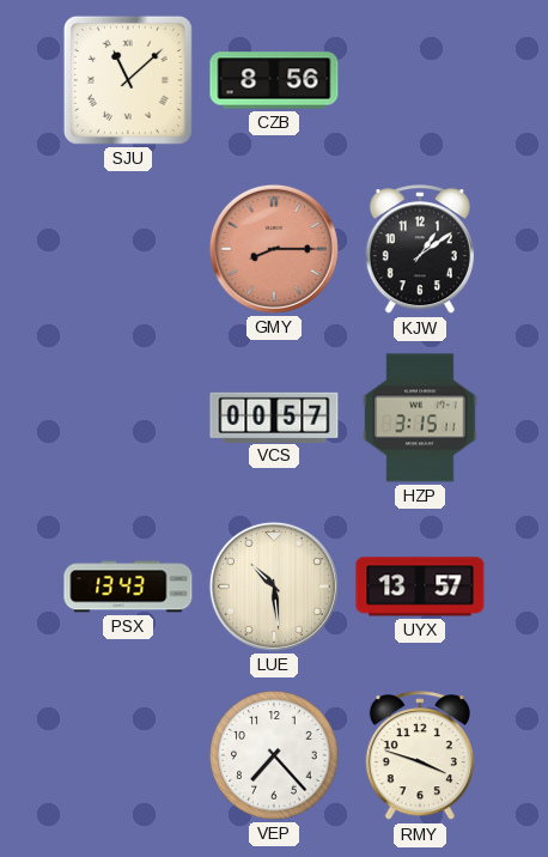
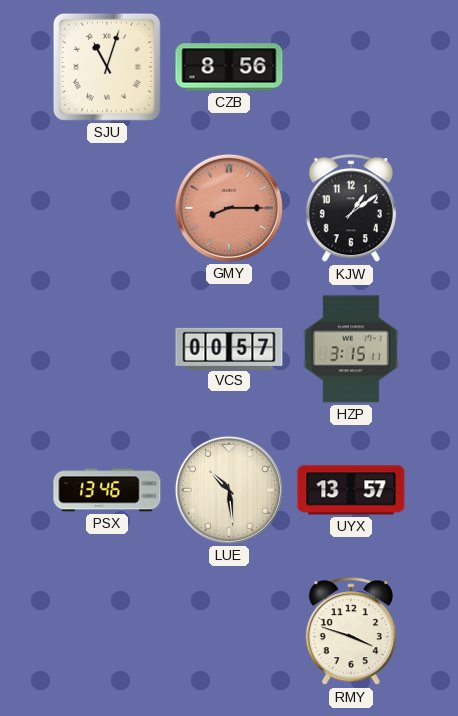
SJU: 11:08 -> 11:03
PSX: 13:43 -> 13:46
VEP: 7:23 -> none
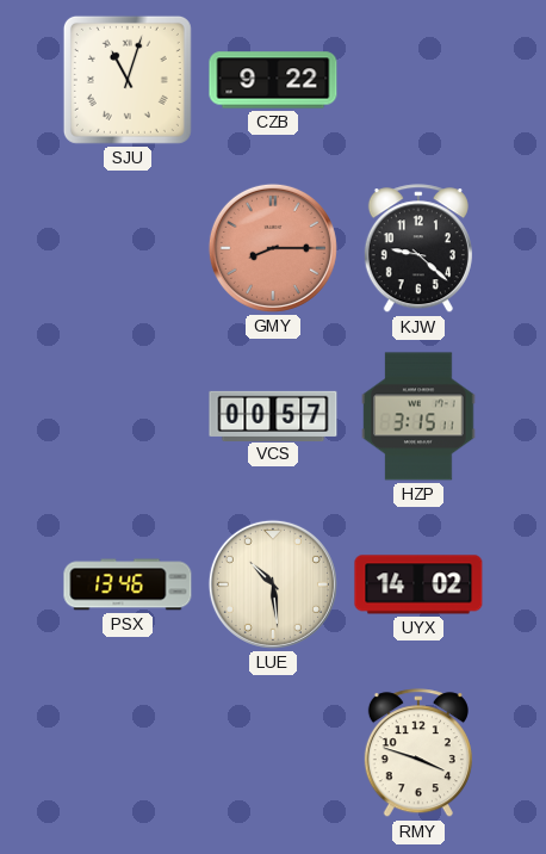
CZB: 8:56 -> 9:22
KJW: 1:09 -> 9:22
UYX: 13:57 -> 14:02
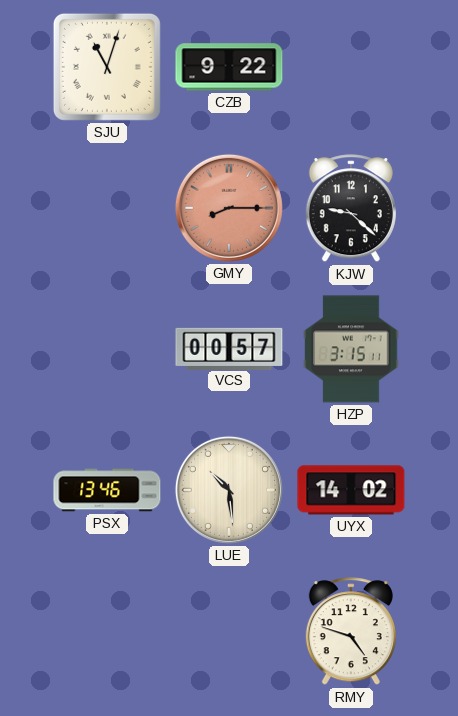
RMY: 3:48 -> 4:48
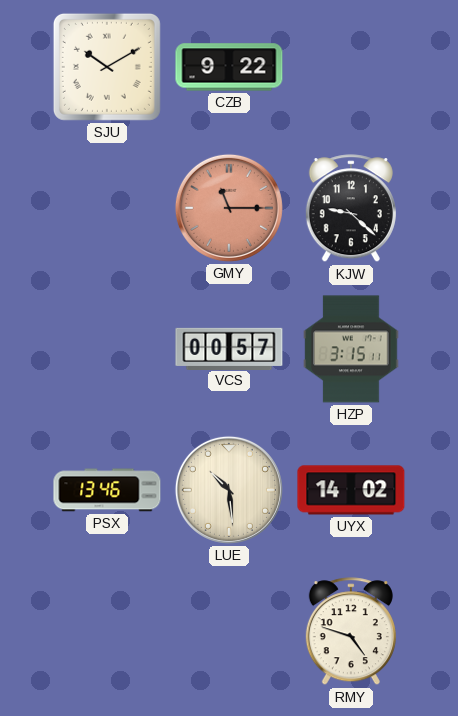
SJU: 11:03 -> 10:10
GMY: 8:15 -> 11:15
